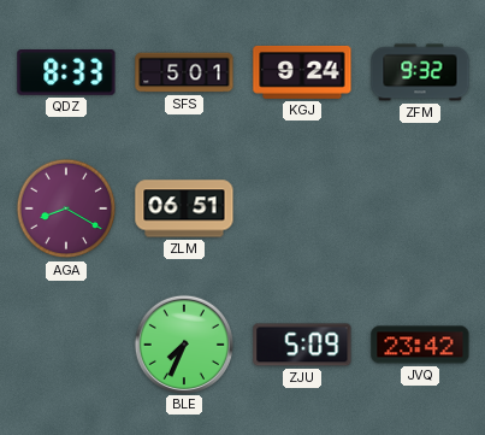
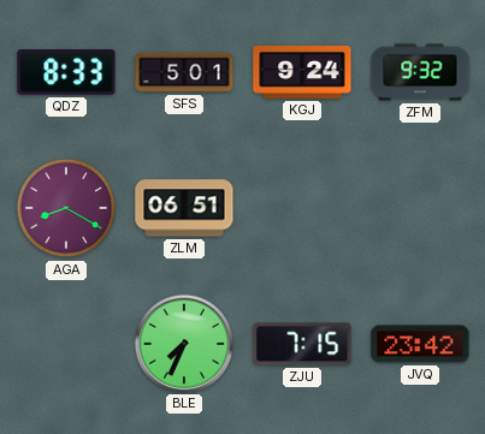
ZJU: 5:09 -> 7:15
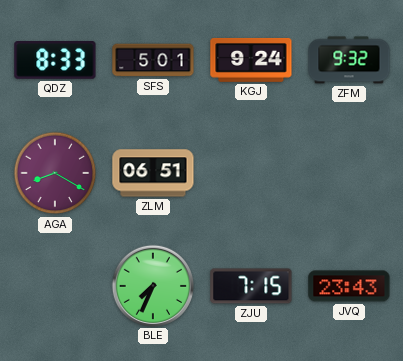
JVQ: 23:42 -> 23:43
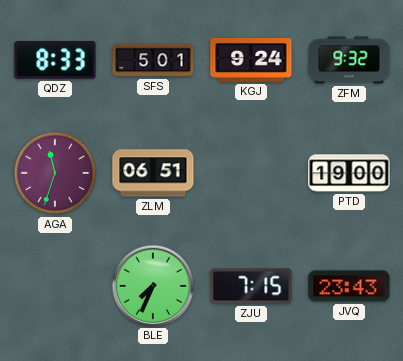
AGA: 8:20 -> 11:33
PTD: none -> 19:00
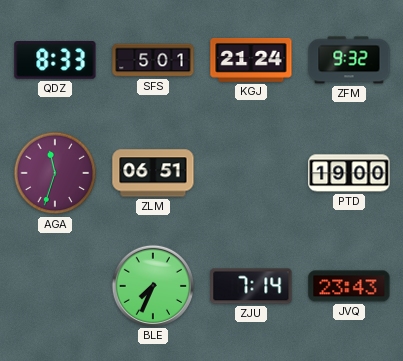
KGJ: 9:24 -> 21:24
ZJU: 7:15 -> 7:14
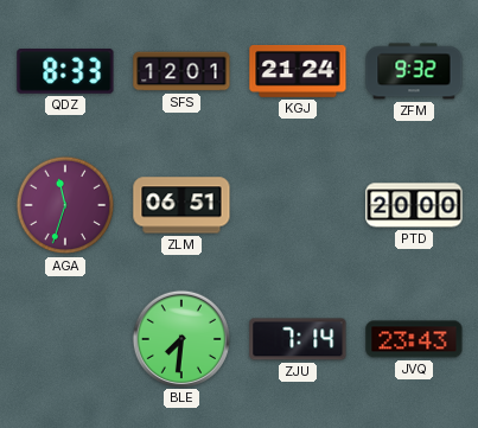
SFS: 5:01 -> 12:01
PTD: 19:00 -> 20:00
BLE: 7:34 -> 7:31
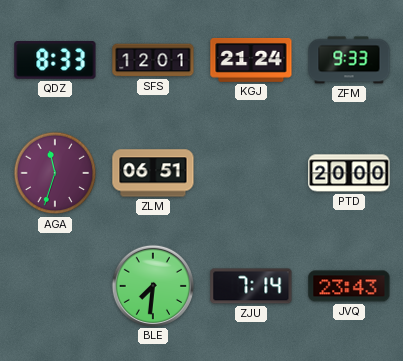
ZFM: 9:32 -> 9:33
